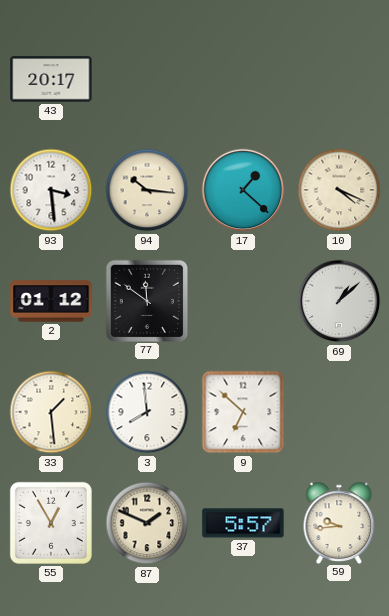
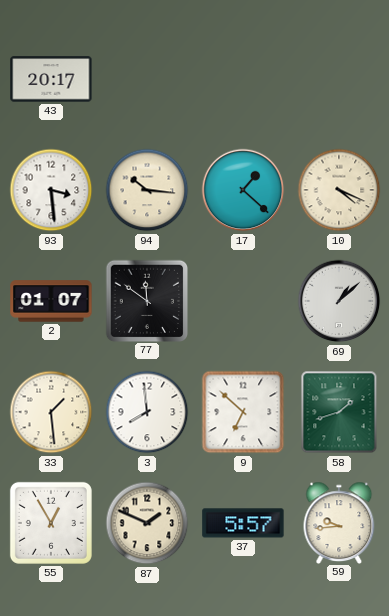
2: 01:12 -> 01:07
58: none -> 1:42
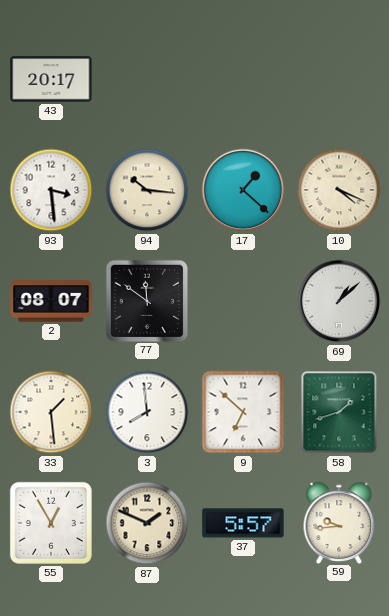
2: 01:07 -> 08:07
